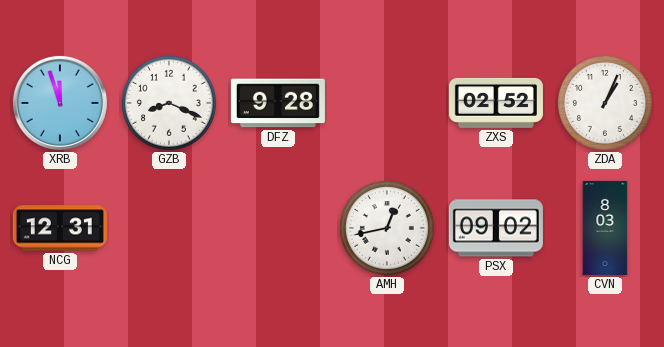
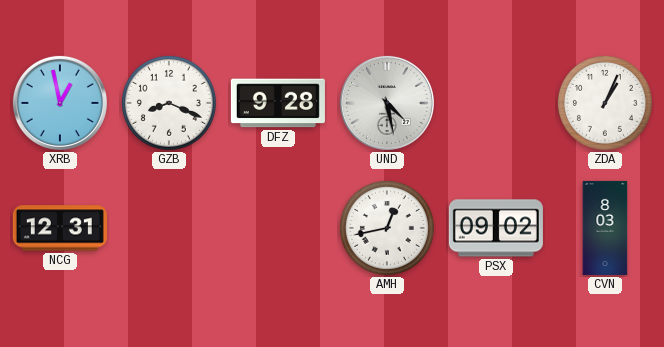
XRB: 11:57 -> 12:58
UND: none -> 4:28
ZXS: 02:52 -> none
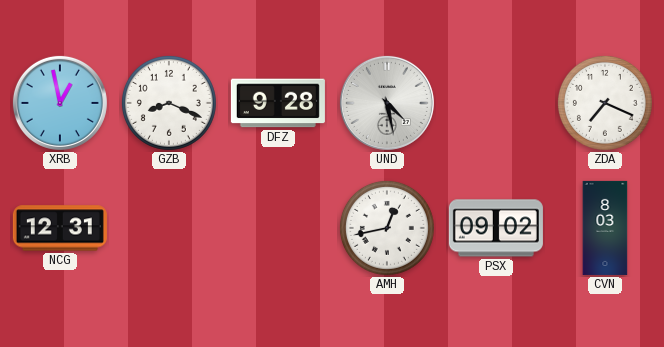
ZDA: 1:04 -> 7:19
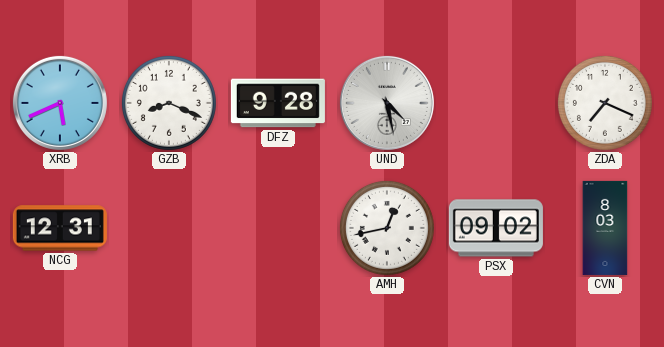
XRB: 12:58 -> 5:41
